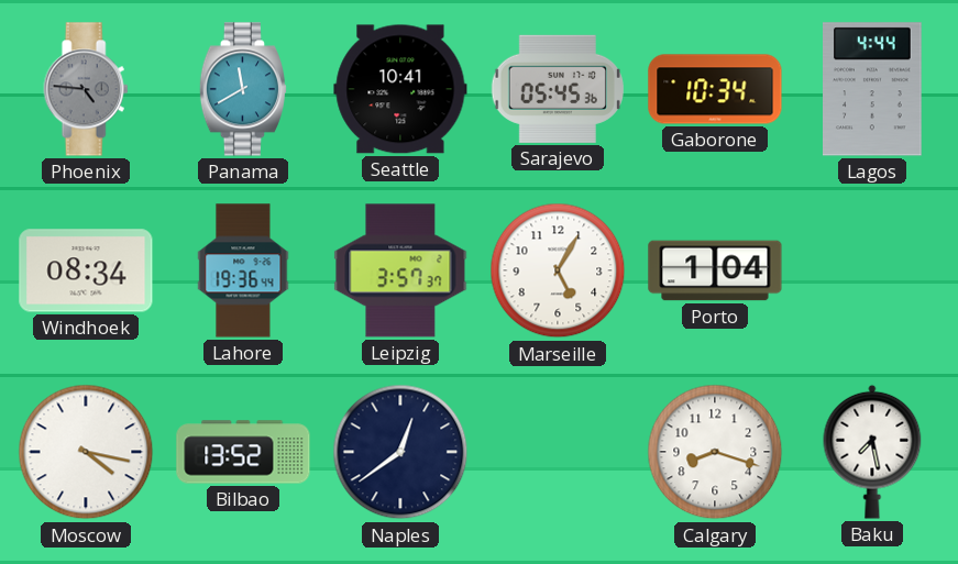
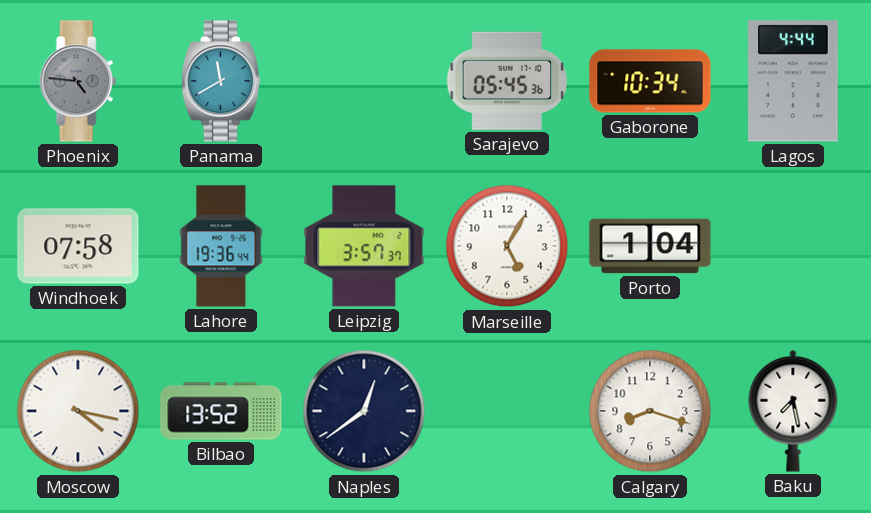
Seattle: 10:41 -> none
Windhoek: 08:34 -> 07:58
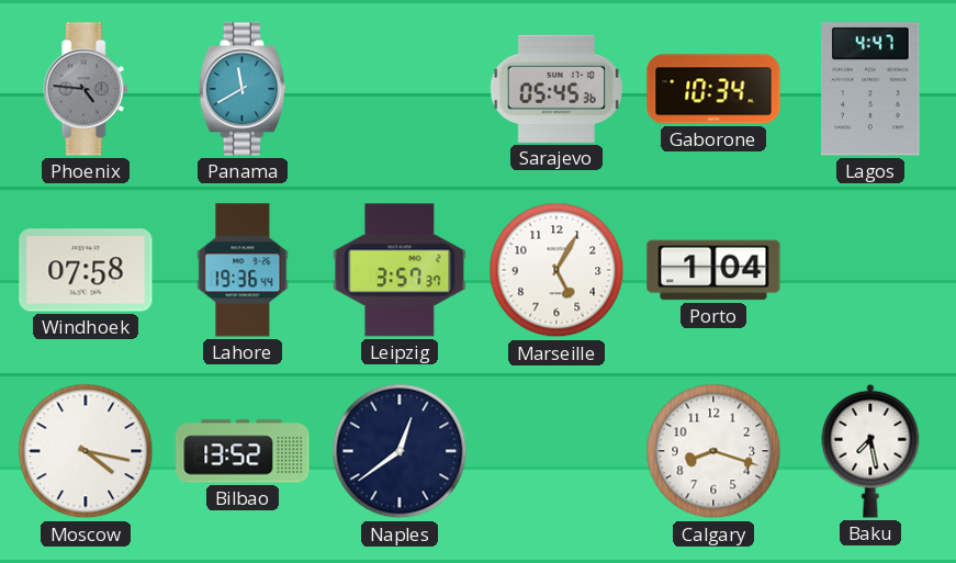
Lagos: 4:44 -> 4:47
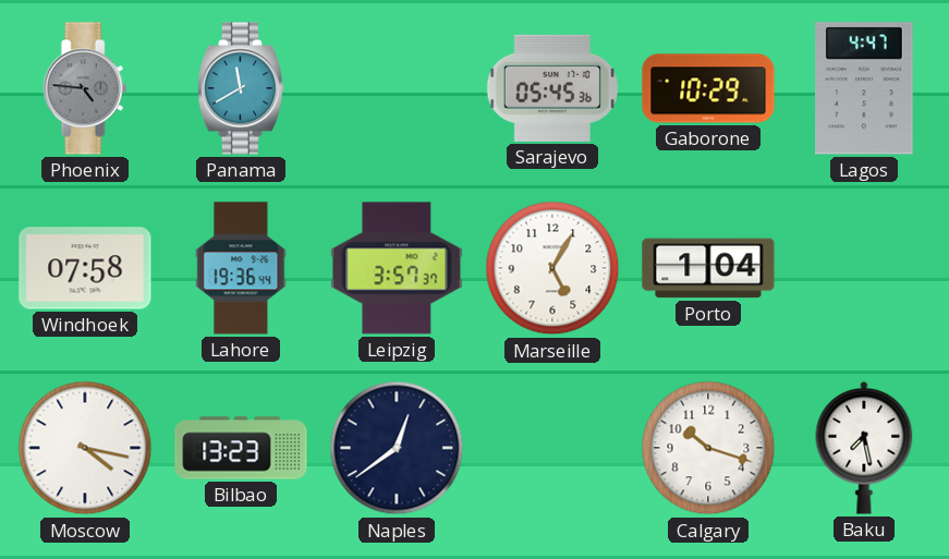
Gaborone: 10:34 -> 10:29
Bilbao: 13:52 -> 13:23
Calgary: 8:18 -> 10:18
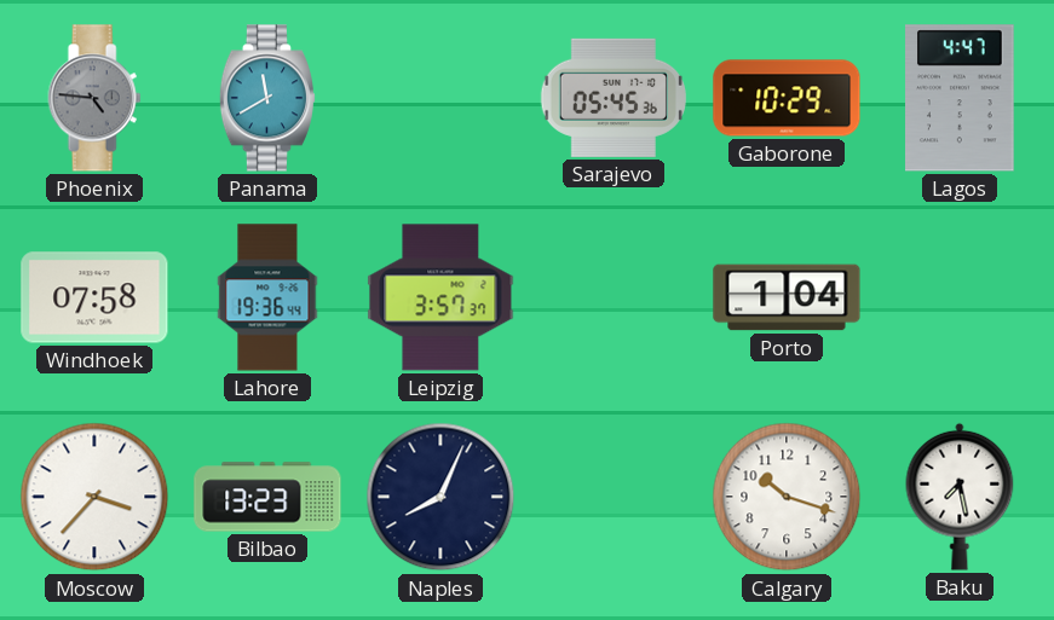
Marseille: 5:05 -> none
Moscow: 4:17 -> 3:37
Naples: 12:39 -> 8:04
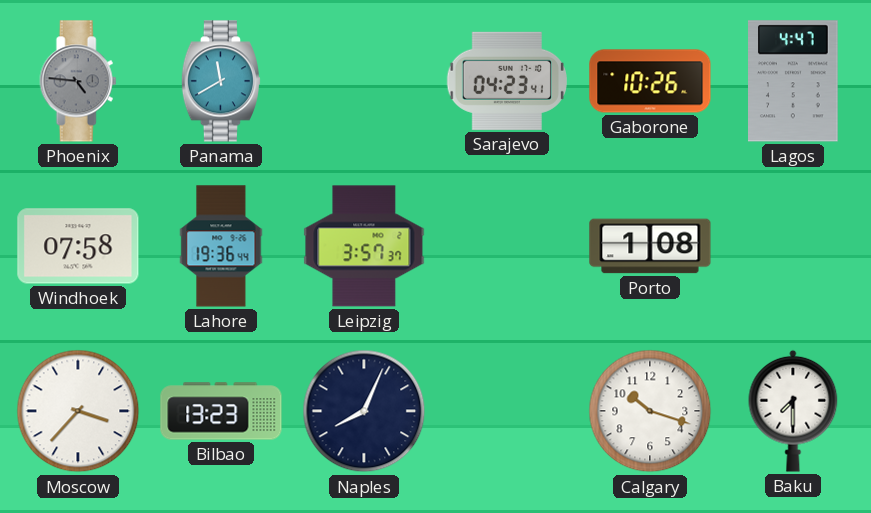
Sarajevo: 05:45 -> 04:23
Gaborone: 10:29 -> 10:26
Porto: 1:04 -> 1:08
Baku: 7:28 -> 7:30
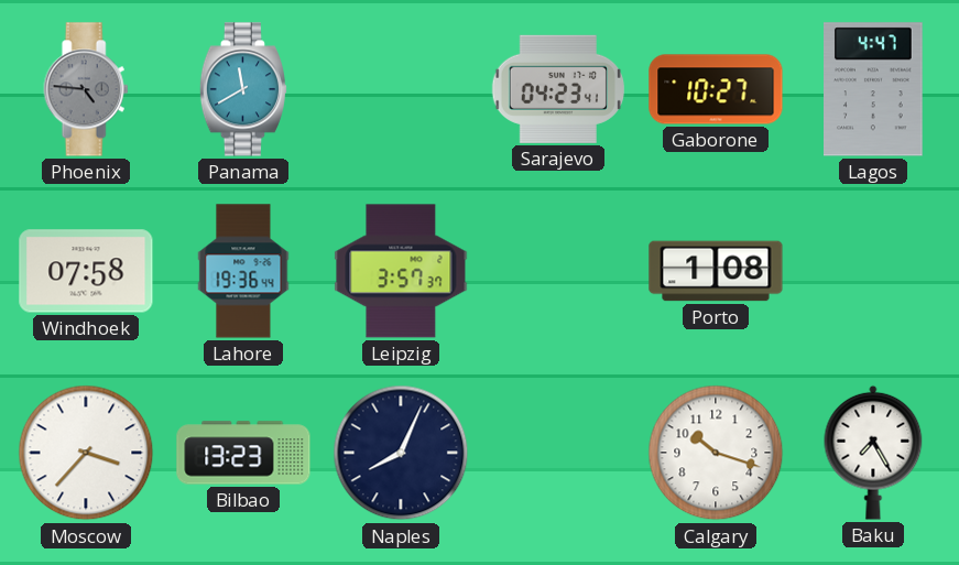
Gaborone: 10:26 -> 10:27
Baku: 7:30 -> 7:25
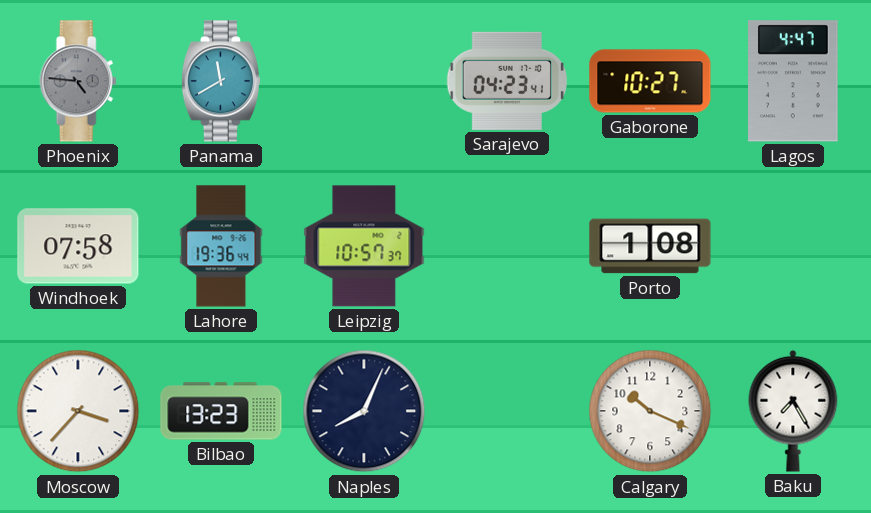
Leipzig: 3:57 -> 10:57
Calgary: 10:18 -> 10:19
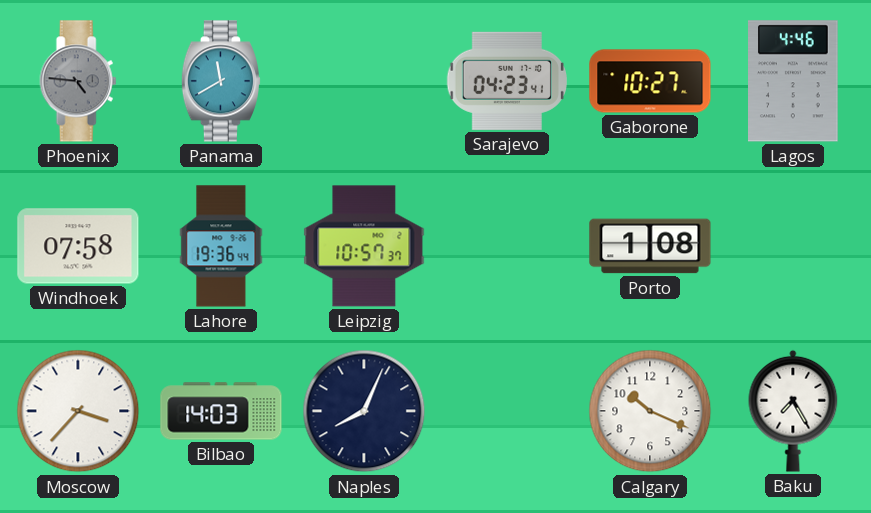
Lagos: 4:47 -> 4:46
Bilbao: 13:23 -> 14:03
